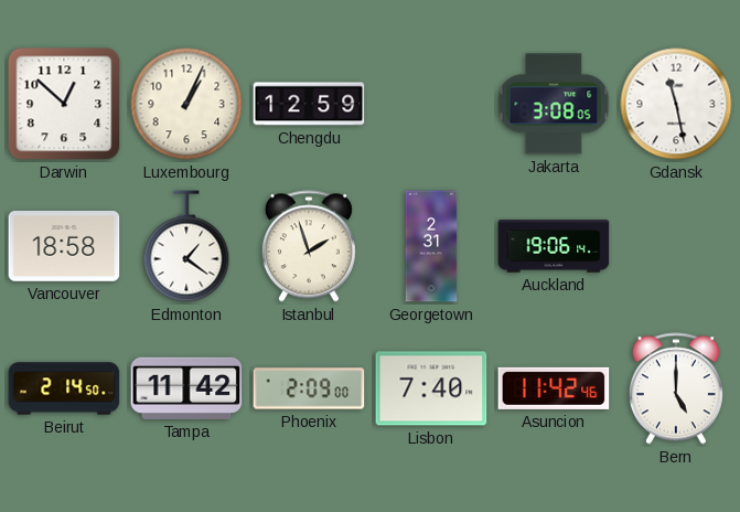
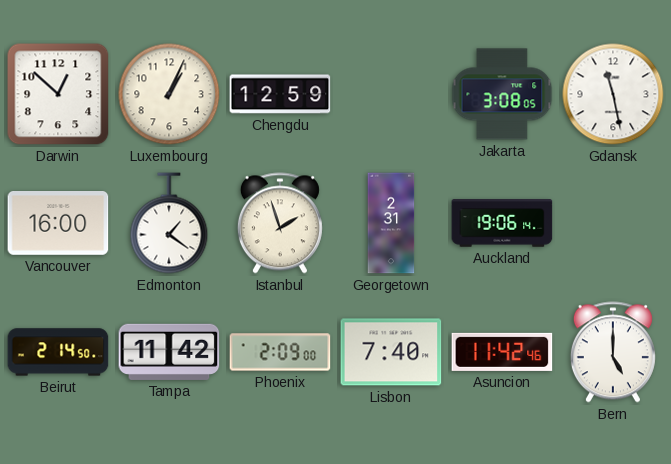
Vancouver: 18:58 -> 16:00
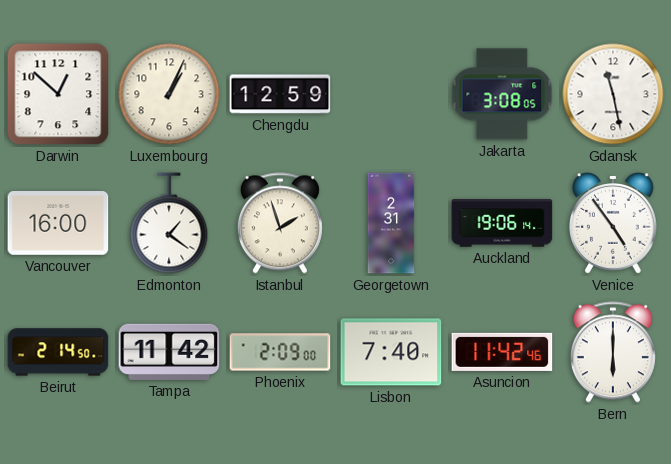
Venice: none -> 4:54
Bern: 5:00 -> 6:00
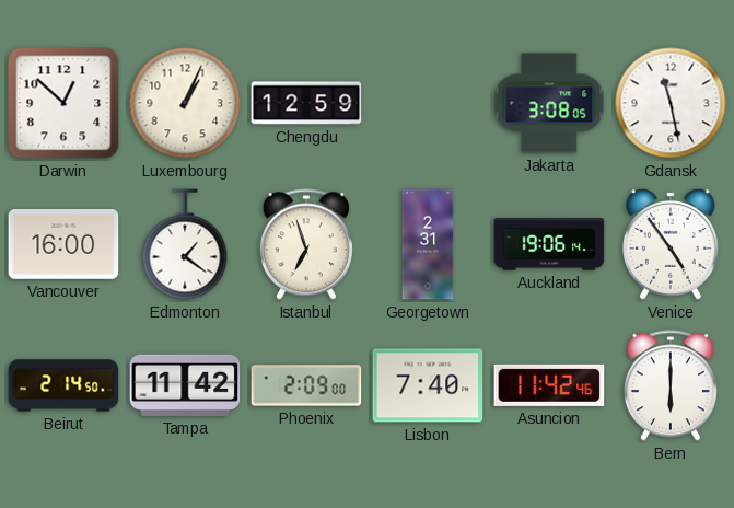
Istanbul: 1:57 -> 6:57
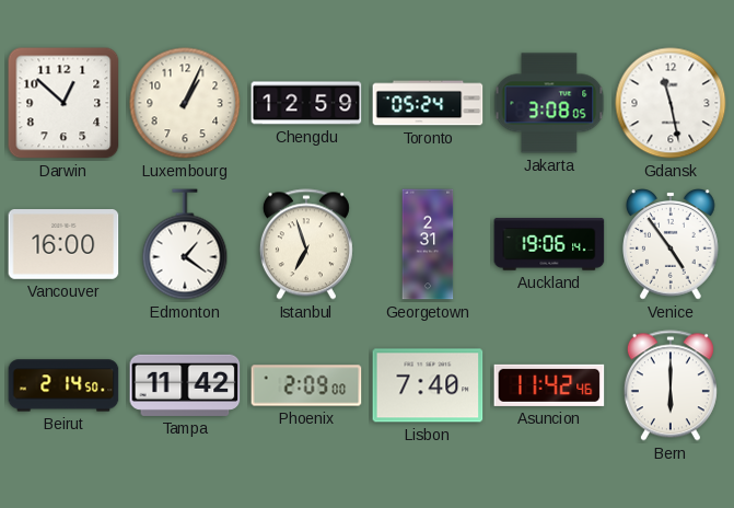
Toronto: none -> 05:24
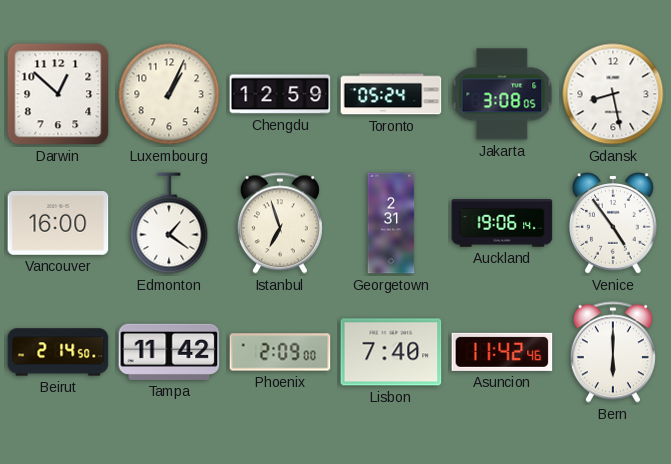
Gdansk: 11:28 -> 8:28
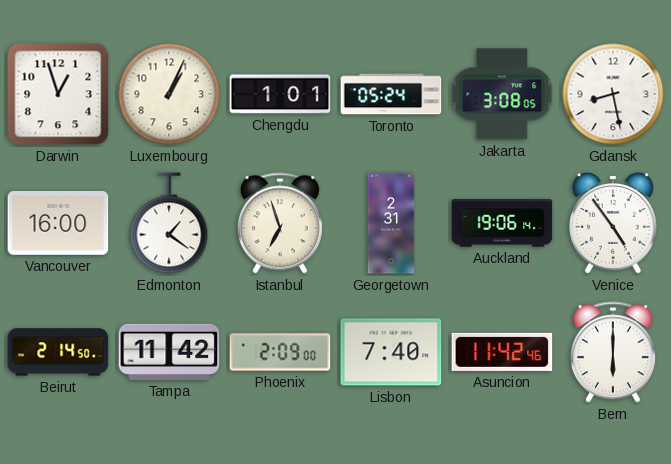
Darwin: 12:52 -> 12:57
Chengdu: 12:59 -> 1:01
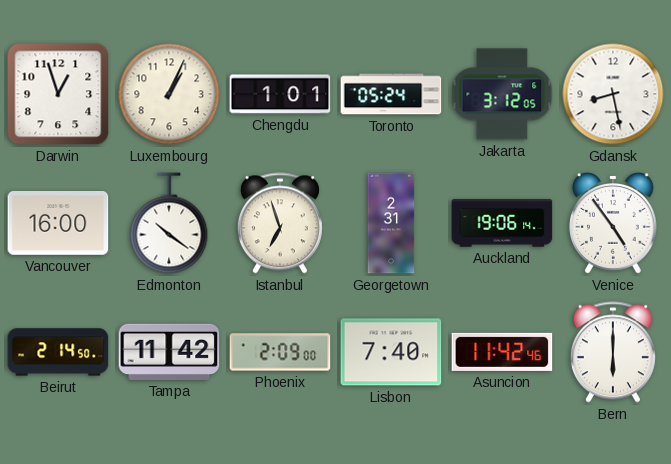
Jakarta: 3:08 -> 3:12
Edmonton: 1:21 -> 10:21
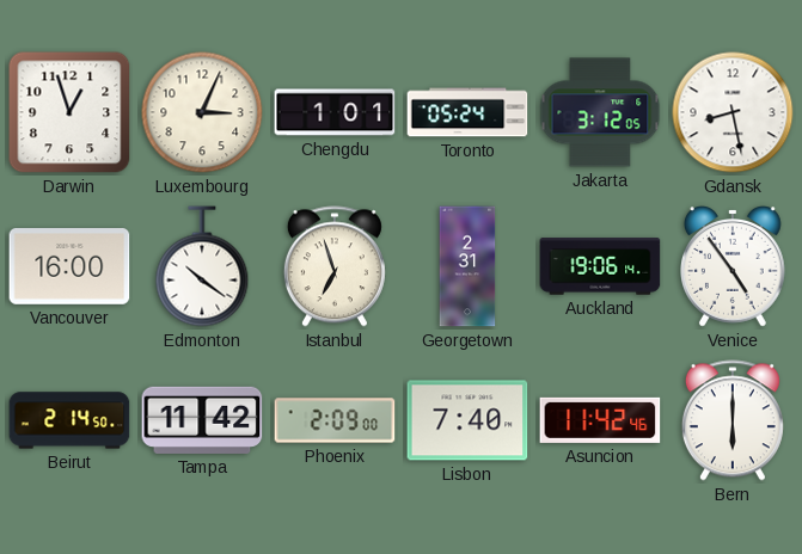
Luxembourg: 1:04 -> 3:04
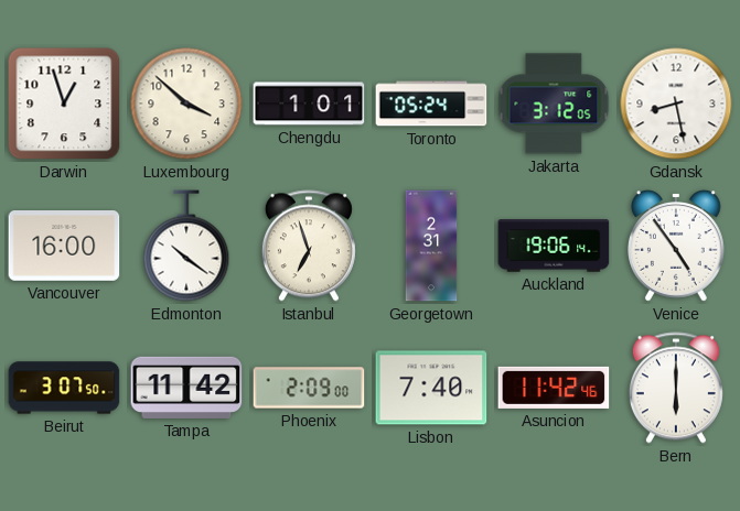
Luxembourg: 3:04 -> 3:52
Beirut: 2:14 -> 3:07
